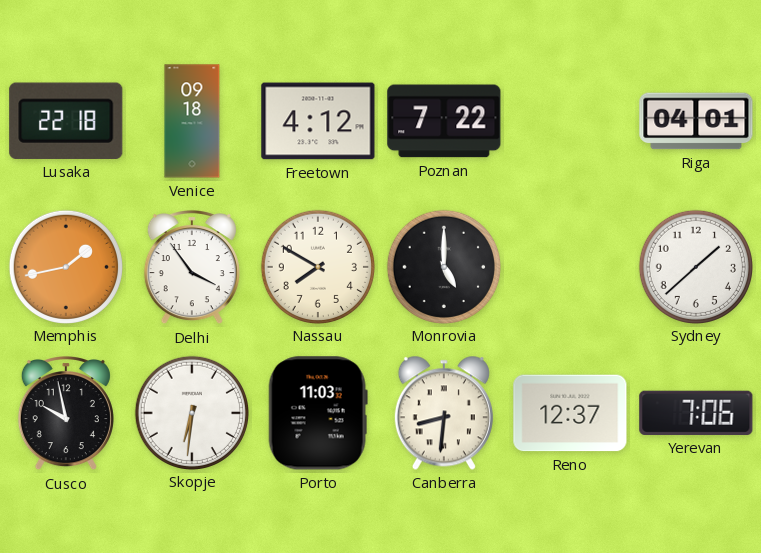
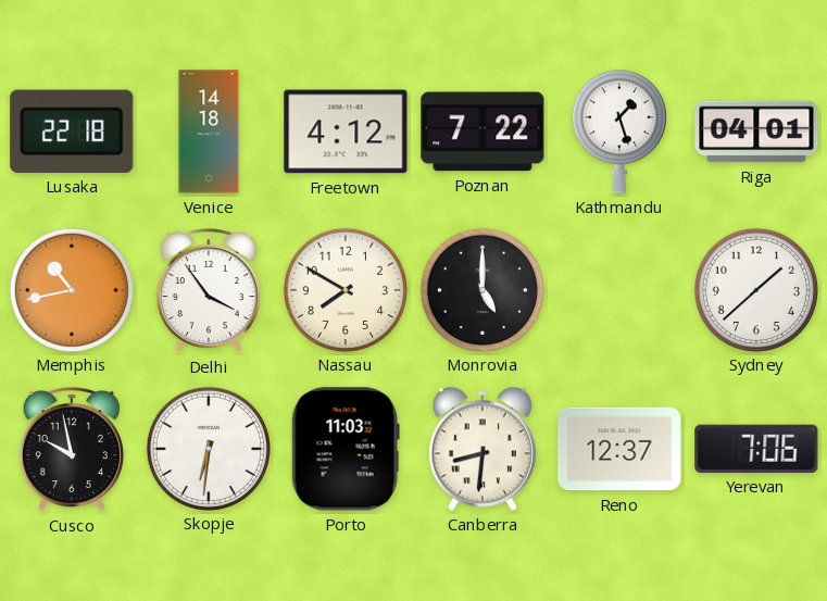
Venice: 09:18 -> 14:18
Kathmandu: none -> 1:27
Memphis: 1:43 -> 10:43
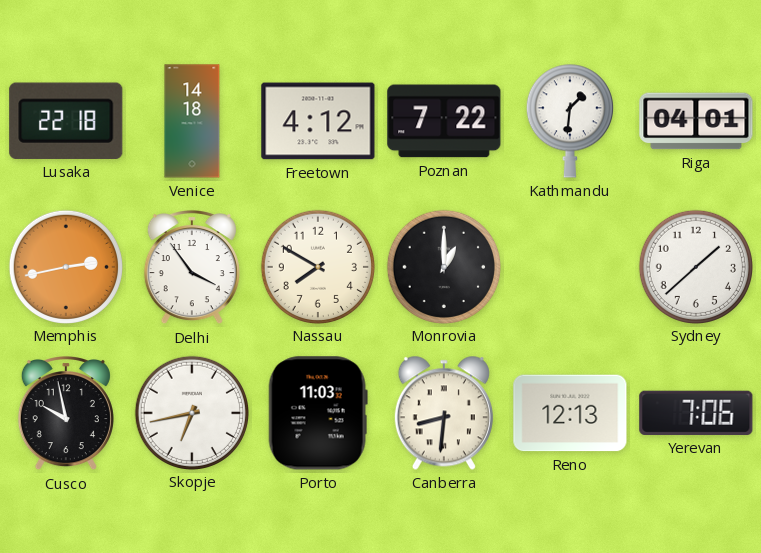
Kathmandu: 1:27 -> 1:31
Memphis: 10:43 -> 2:43
Monrovia: 5:00 -> 1:00
Skopje: 6:31 -> 6:43
Reno: 12:37 -> 12:13
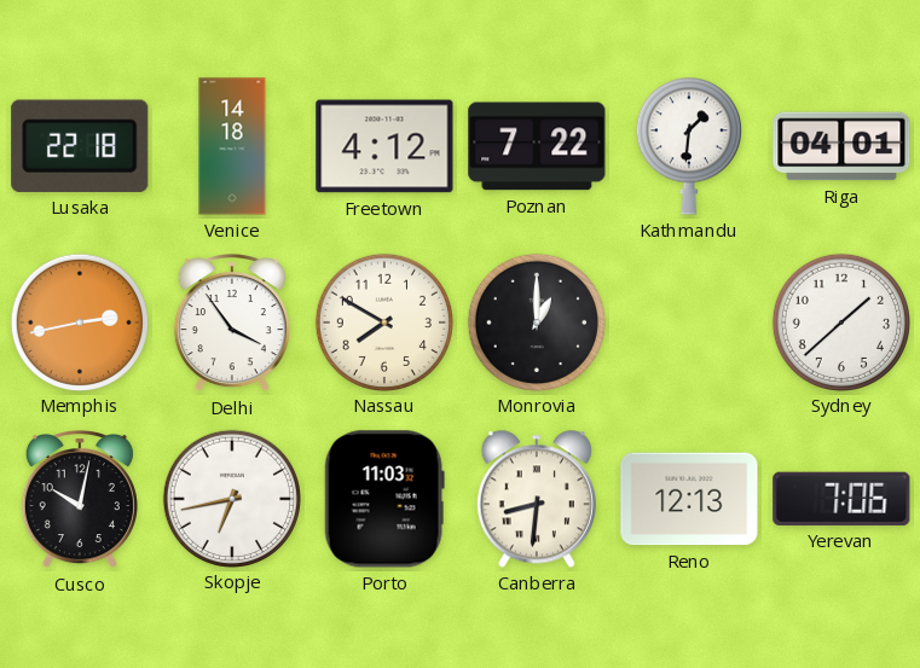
Cusco: 9:58 -> 10:02
